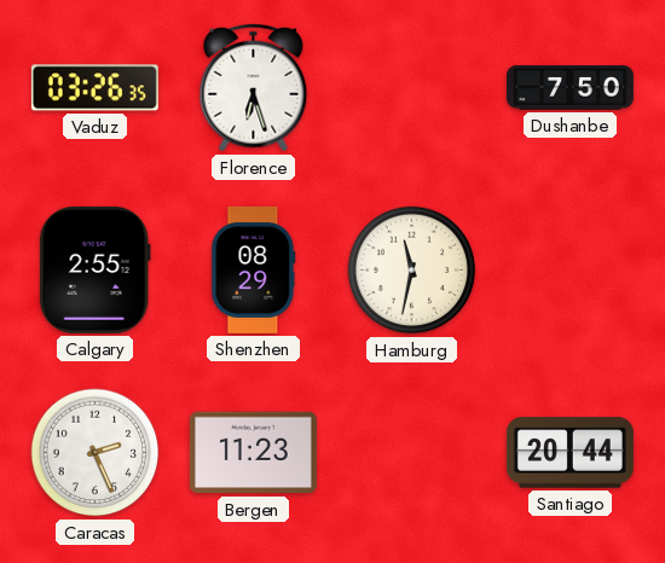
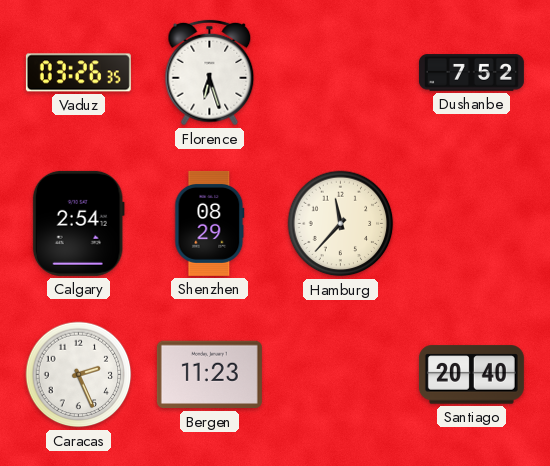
Dushanbe: 7:50 -> 7:52
Calgary: 2:55 -> 2:54
Hamburg: 11:32 -> 11:37
Santiago: 20:44 -> 20:40
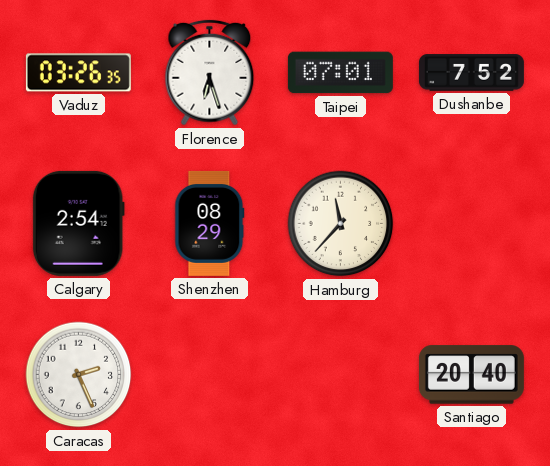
Taipei: none -> 07:01
Bergen: 11:23 -> none
